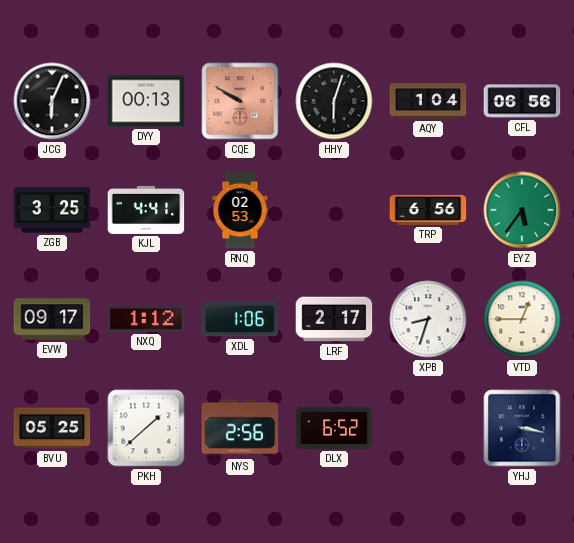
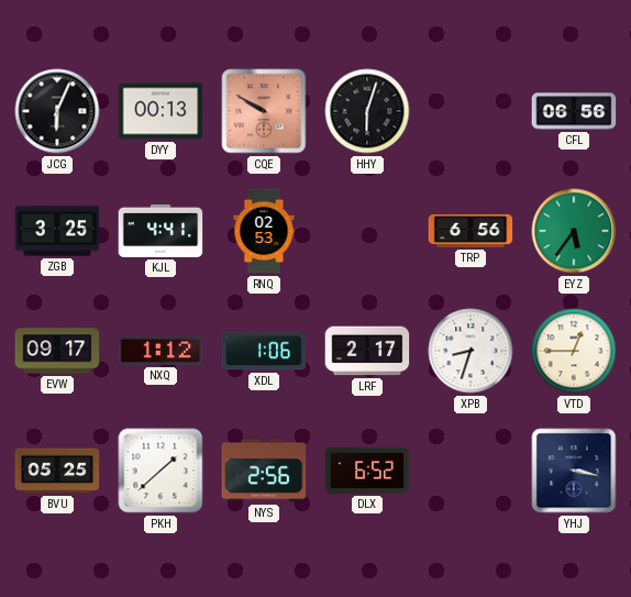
AQY: 1:04 -> none
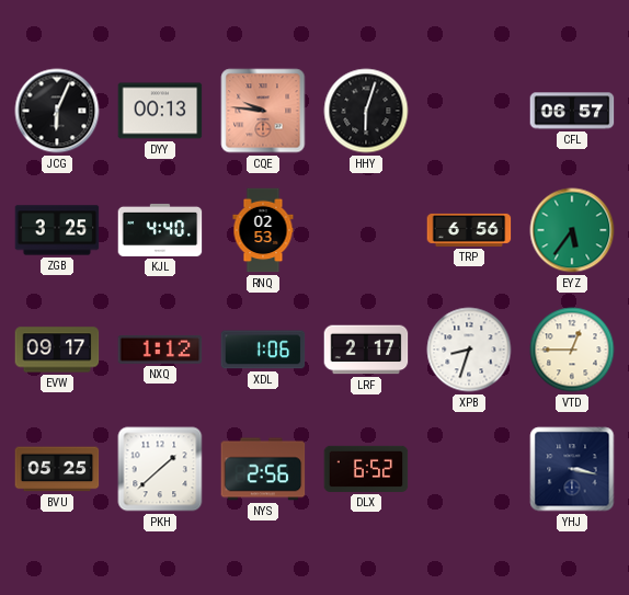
CQE: 9:50 -> 9:46
CFL: 06:56 -> 06:57
KJL: 4:41 -> 4:40
